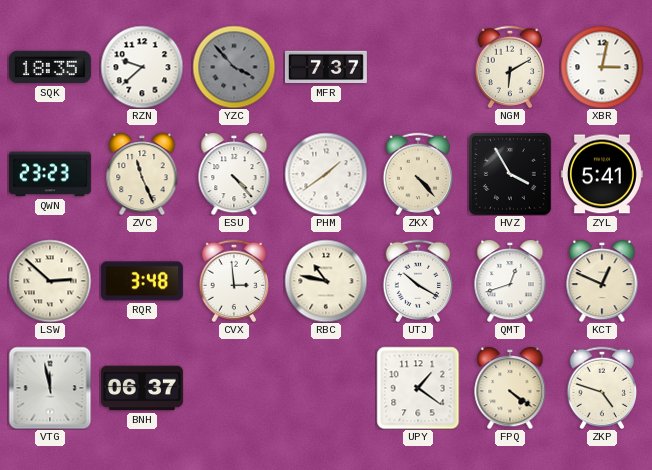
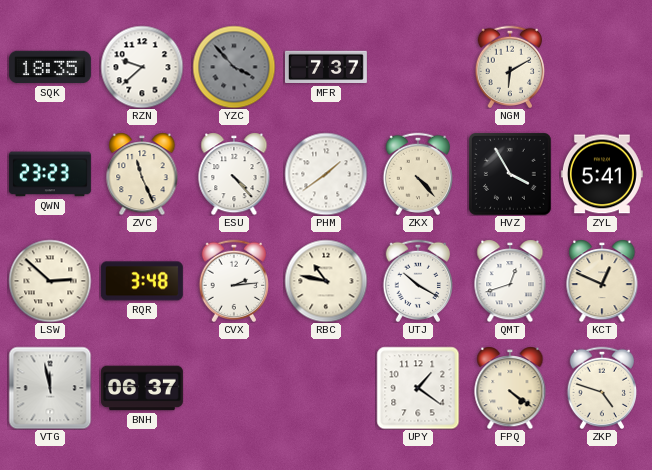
XBR: 3:02 -> none
CVX: 2:59 -> 2:14
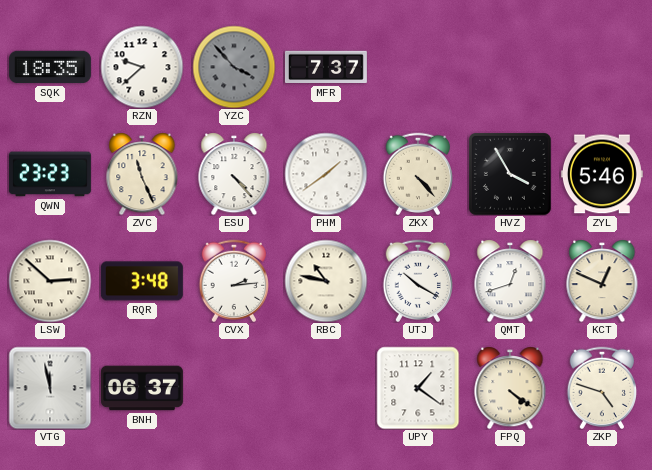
NGM: 6:10 -> none
ZYL: 5:41 -> 5:46
